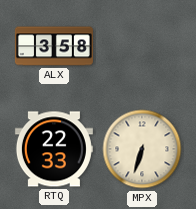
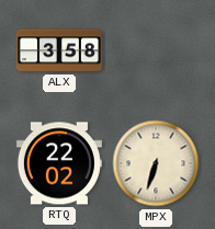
RTQ: 22:33 -> 22:02
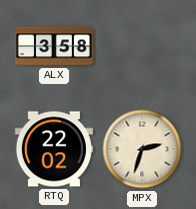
MPX: 6:33 -> 2:33
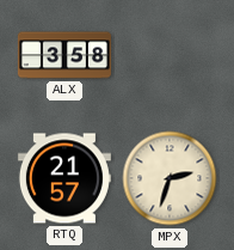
RTQ: 22:02 -> 21:57
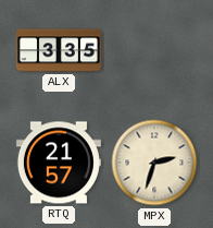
ALX: 3:58 -> 3:35
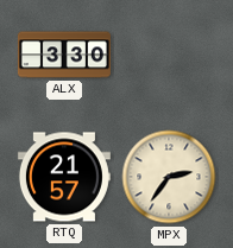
ALX: 3:35 -> 3:30
MPX: 2:33 -> 2:36
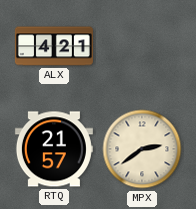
ALX: 3:30 -> 4:21
MPX: 2:36 -> 2:39
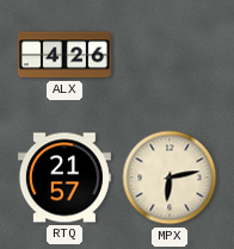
ALX: 4:21 -> 4:26
MPX: 2:39 -> 6:13
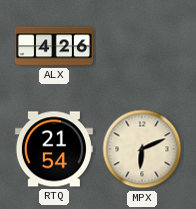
RTQ: 21:57 -> 21:54
MPX: 6:13 -> 6:11
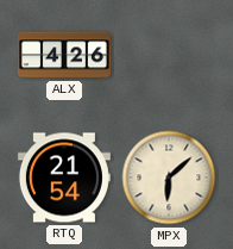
MPX: 6:11 -> 6:08
